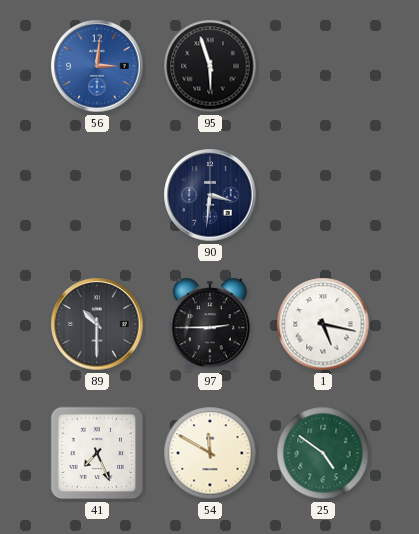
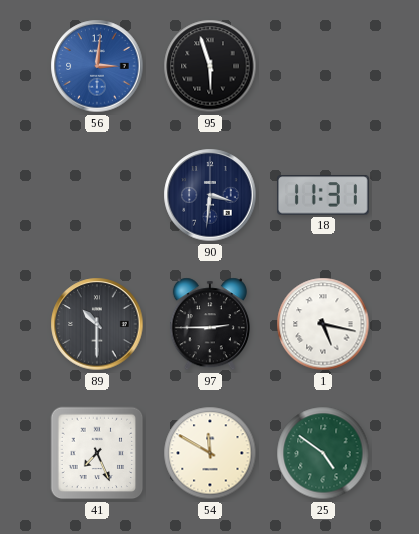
18: none -> 11:31
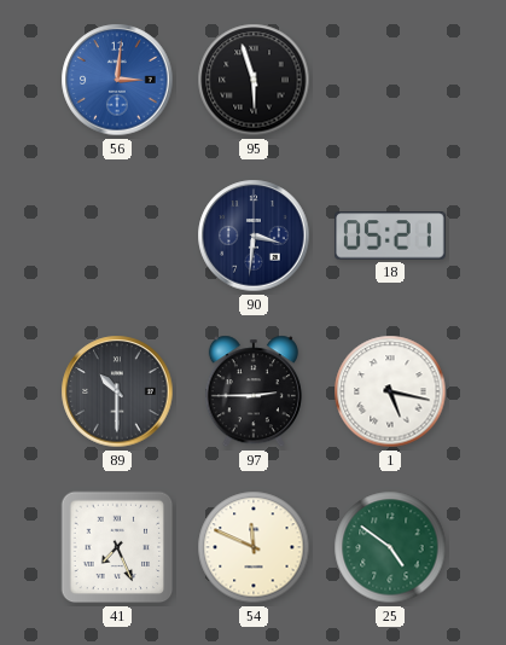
18: 11:31 -> 05:21
54: 11:50 -> 11:49
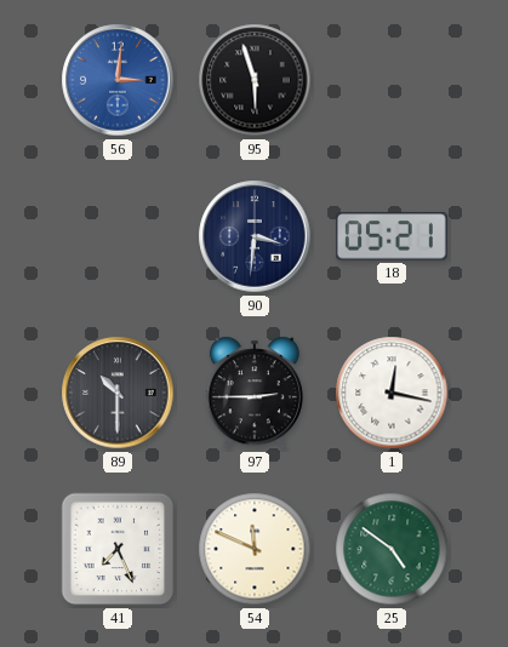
1: 5:17 -> 12:17
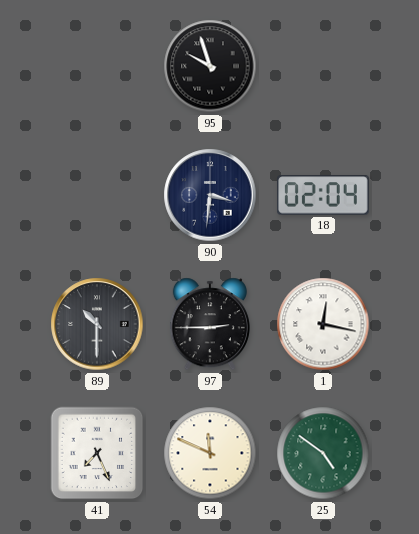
56: 3:01 -> none
95: 5:57 -> 9:57
18: 05:21 -> 02:04
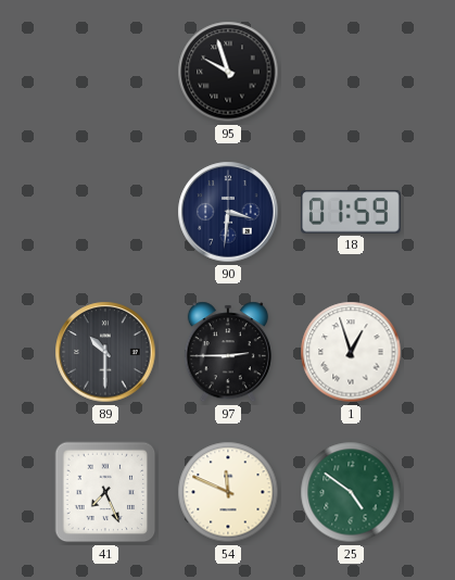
18: 02:04 -> 01:59
1: 12:17 -> 12:57
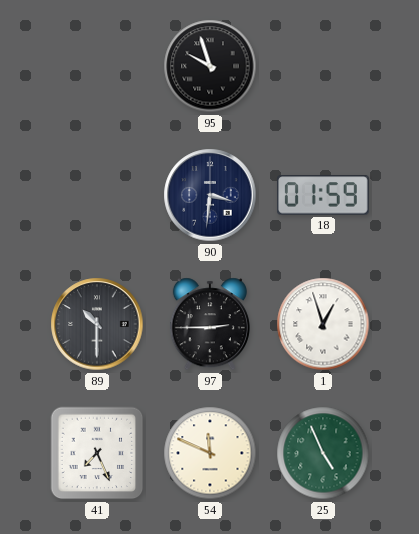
25: 4:51 -> 4:56
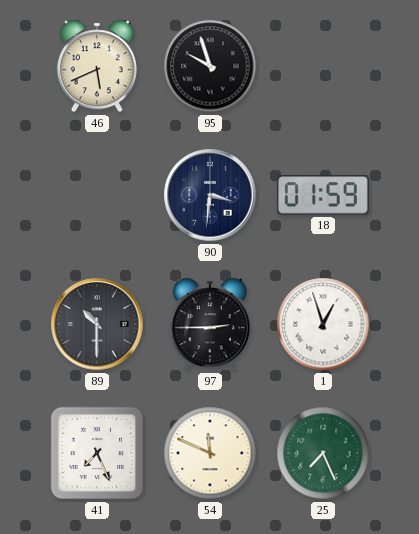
46: none -> 5:41
25: 4:56 -> 7:26
